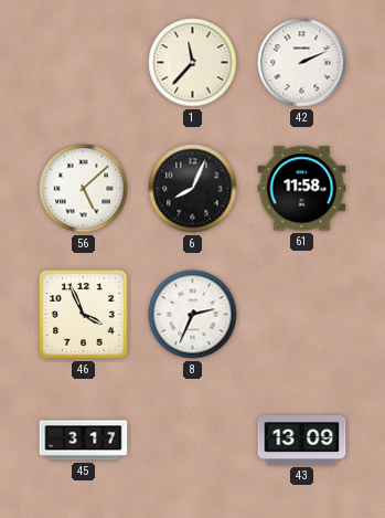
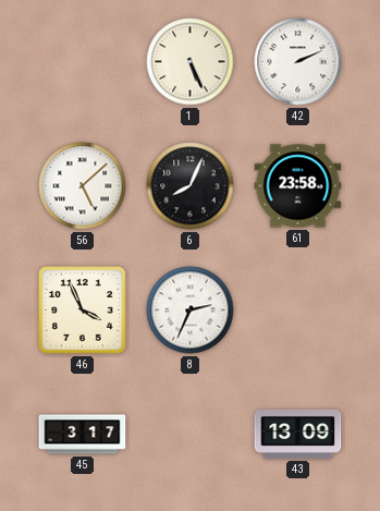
1: 11:37 -> 5:26
61: 11:58 -> 23:58
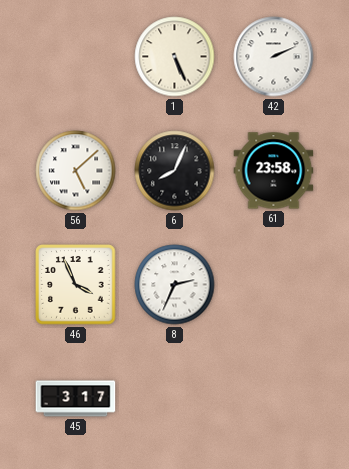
43: 13:09 -> none
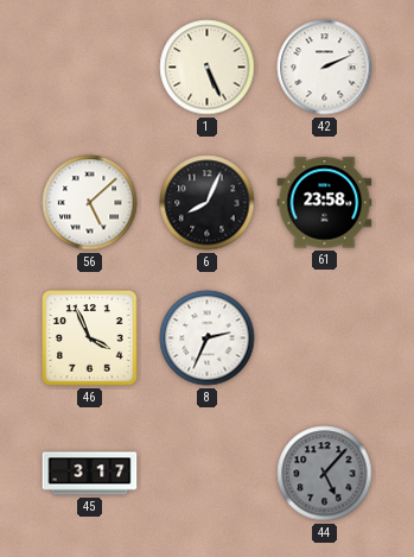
44: none -> 5:07
